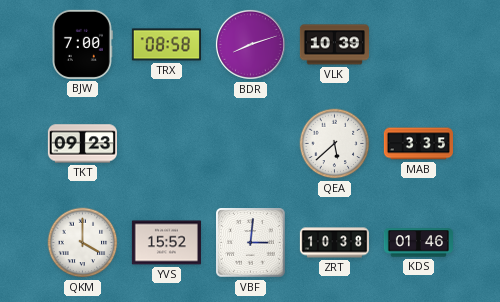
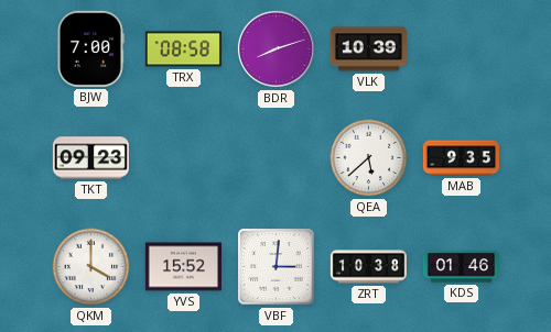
MAB: 3:35 -> 9:35
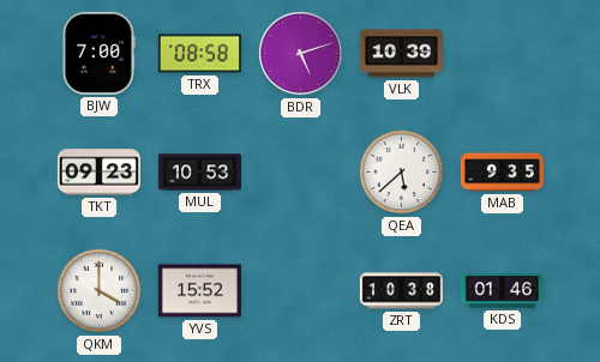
BDR: 8:12 -> 5:12
MUL: none -> 10:53
VBF: 3:01 -> none
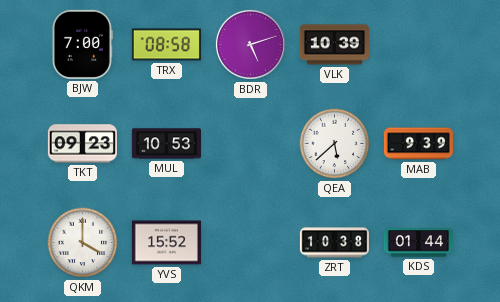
MAB: 9:35 -> 9:39
KDS: 01:46 -> 01:44
